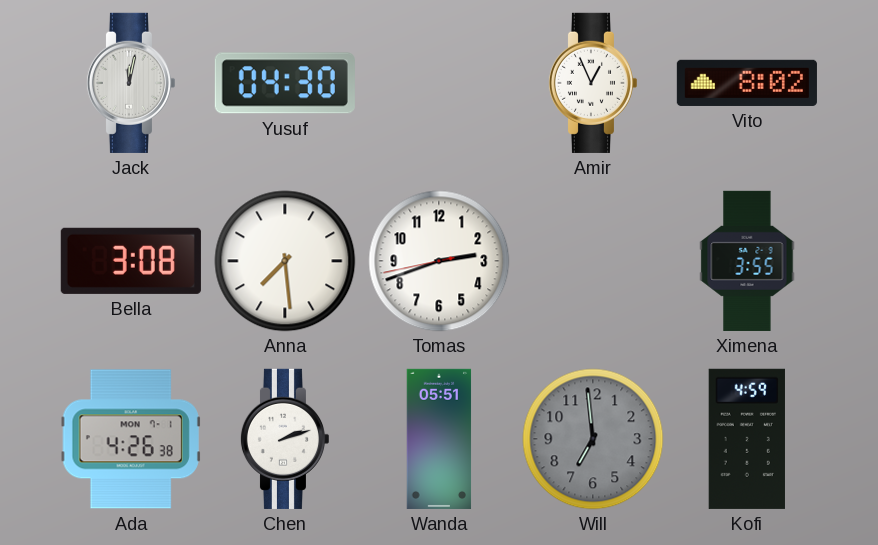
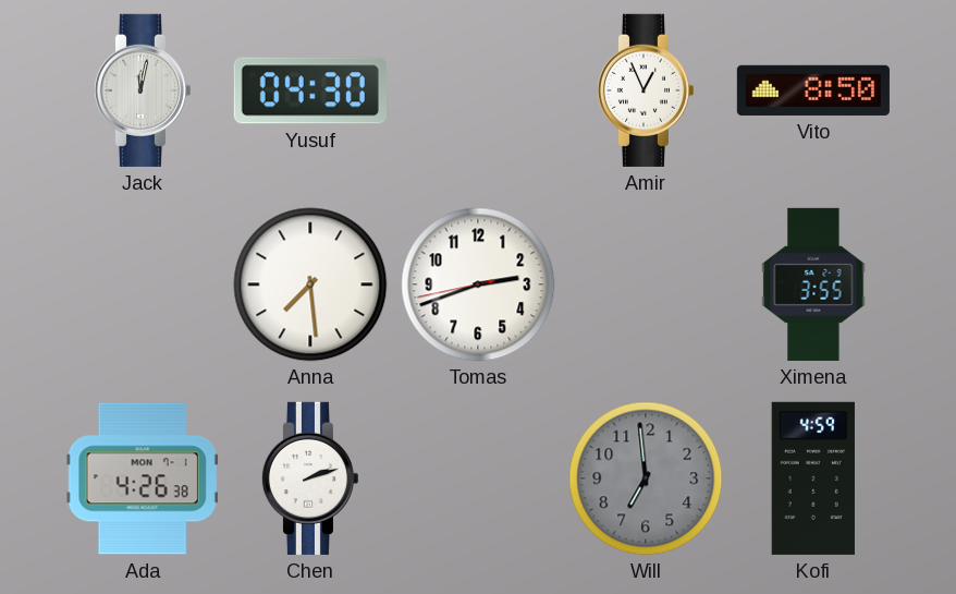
Vito: 8:02 -> 8:50
Bella: 3:08 -> none
Wanda: 05:51 -> none
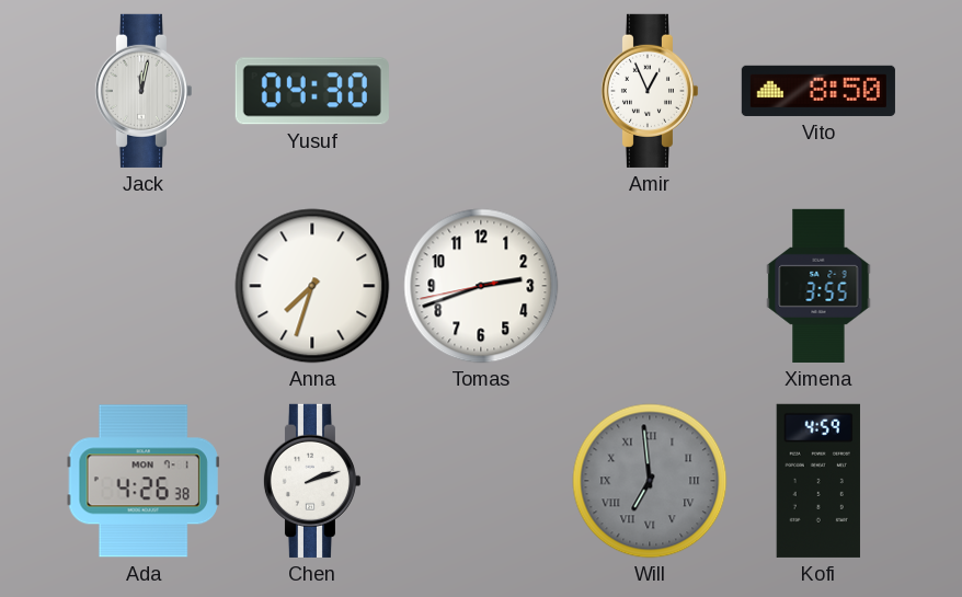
Anna: 7:29 -> 7:33
Will numerals: Arabic -> Roman
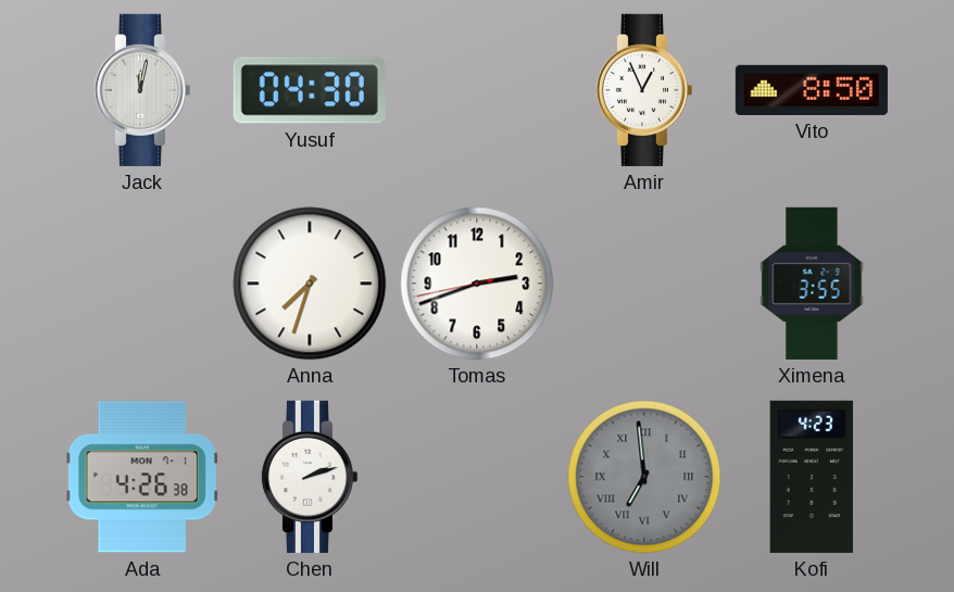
Kofi: 4:59 -> 4:23
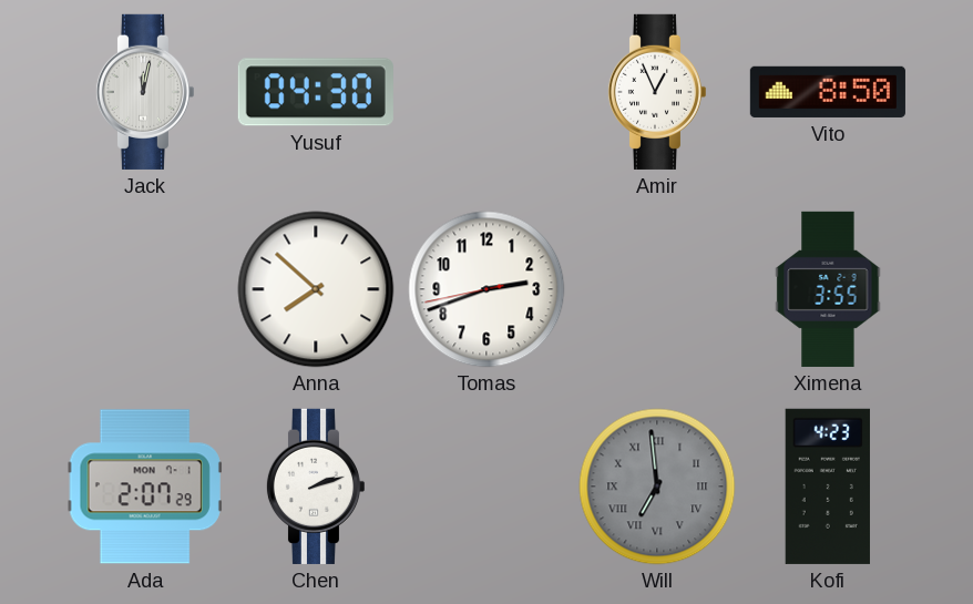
Anna: 7:33 -> 7:52
Ada: 4:26 -> 2:07
